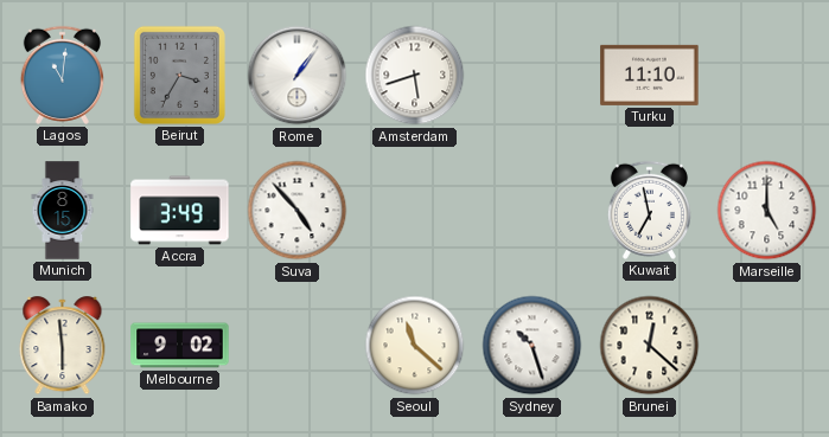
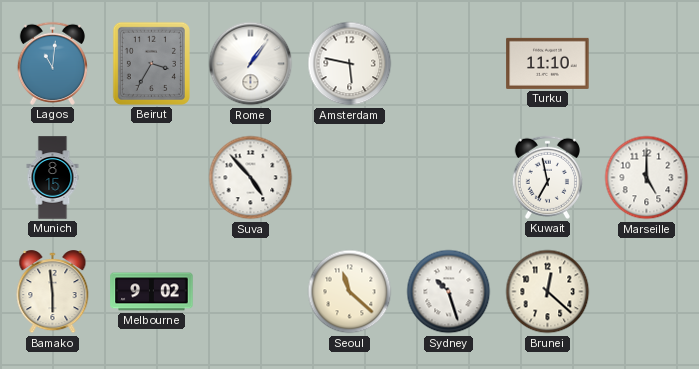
Amsterdam: 5:42 -> 5:47
Accra: 3:49 -> none
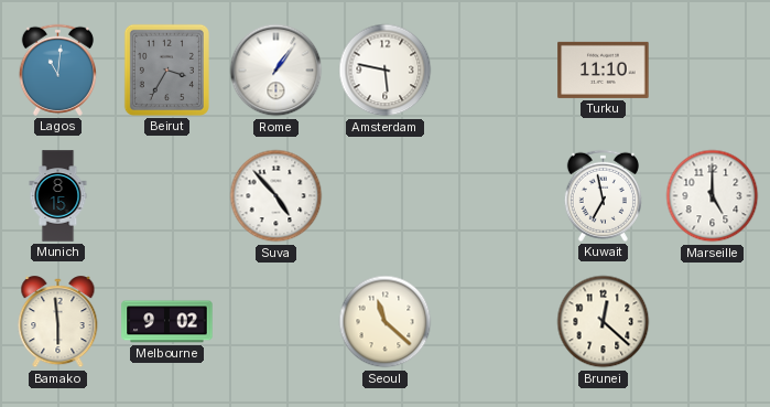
Sydney: 10:27 -> none
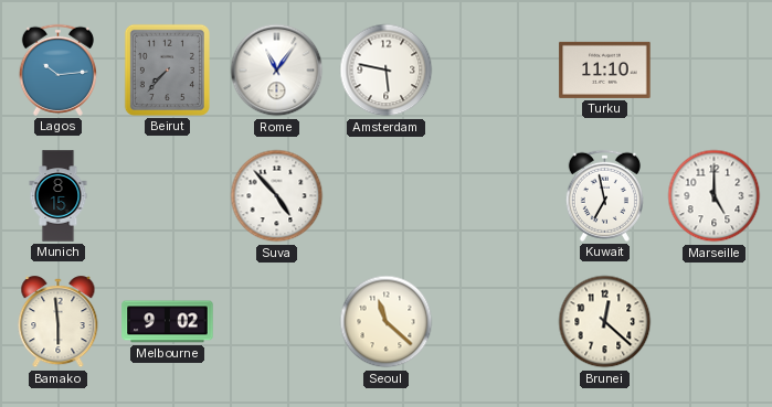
Lagos: 11:01 -> 10:14
Beirut: 3:35 -> 7:37
Rome: 1:06 -> 11:06
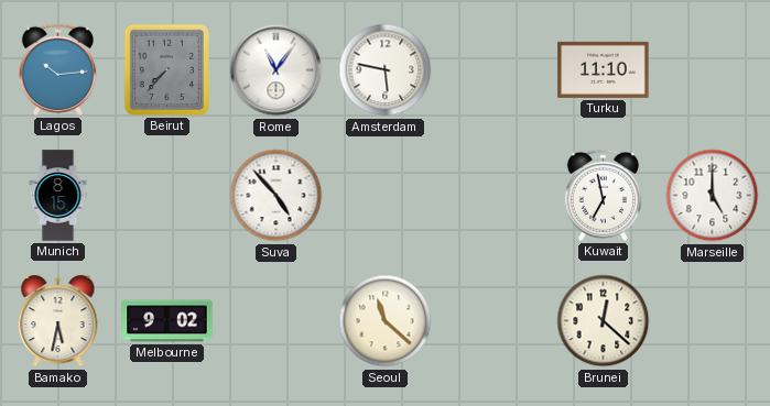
Bamako: 5:59 -> 5:32
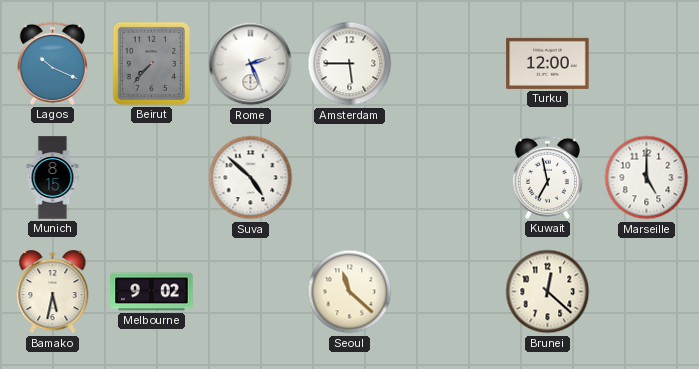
Lagos: 10:14 -> 10:19
Rome: 11:06 -> 2:26
Amsterdam: 5:47 -> 5:45
Turku: 11:10 -> 12:00
Suva: 4:53 -> 4:52
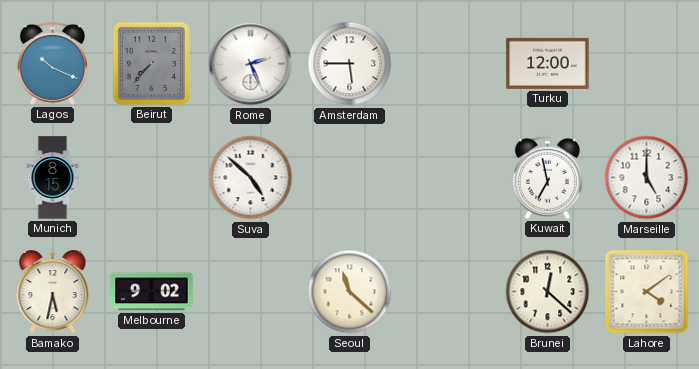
Lahore: none -> 4:09
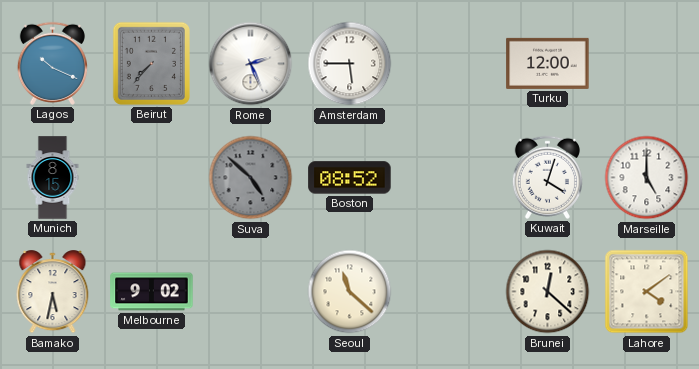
Suva dial: white -> grey
Boston: none -> 08:52
Kuwait: 6:58 -> 4:03
